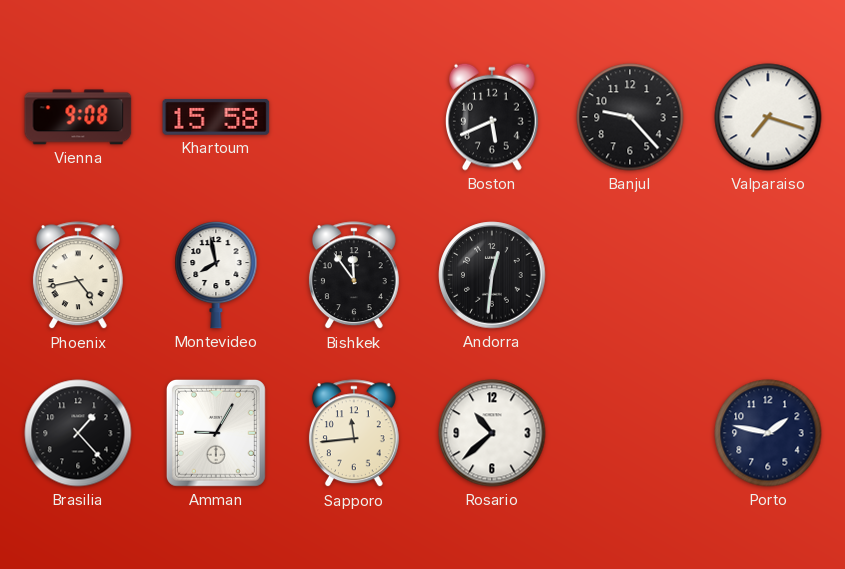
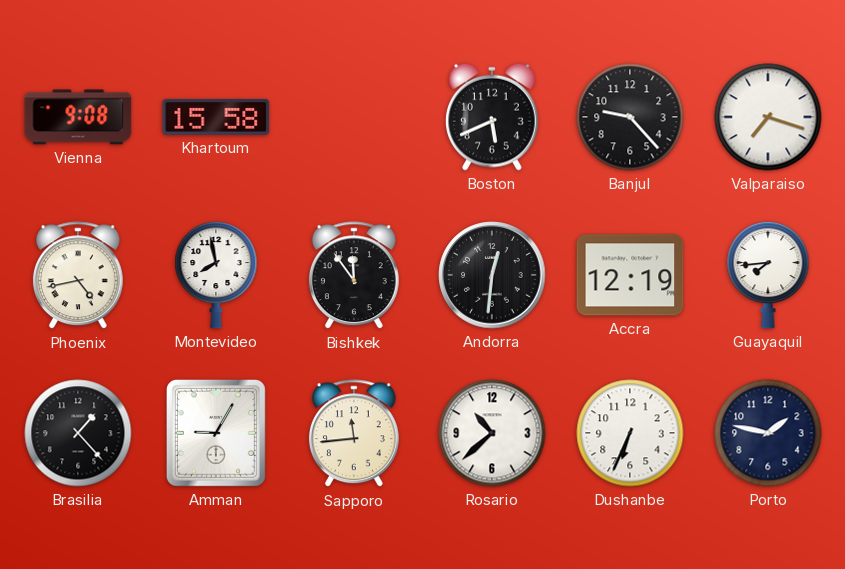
Accra: none -> 12:19
Guayaquil: none -> 7:44
Dushanbe: none -> 6:34
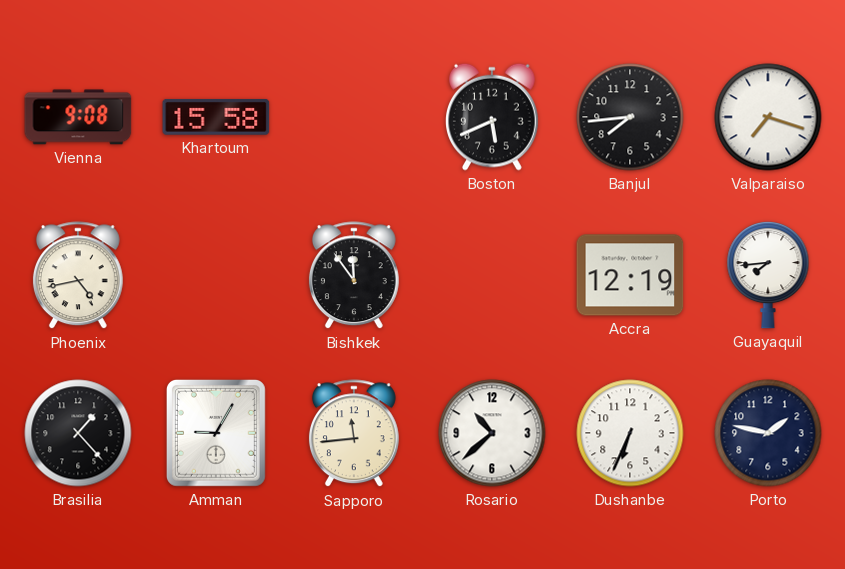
Banjul: 9:23 -> 7:44
Montevideo: 7:58 -> none
Andorra: 12:31 -> none
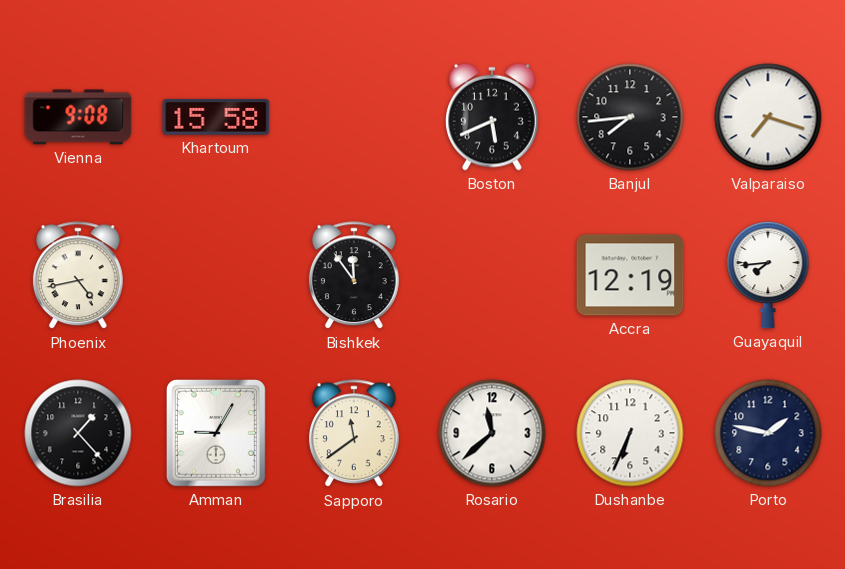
Sapporo: 11:44 -> 11:39
Rosario: 10:38 -> 11:38
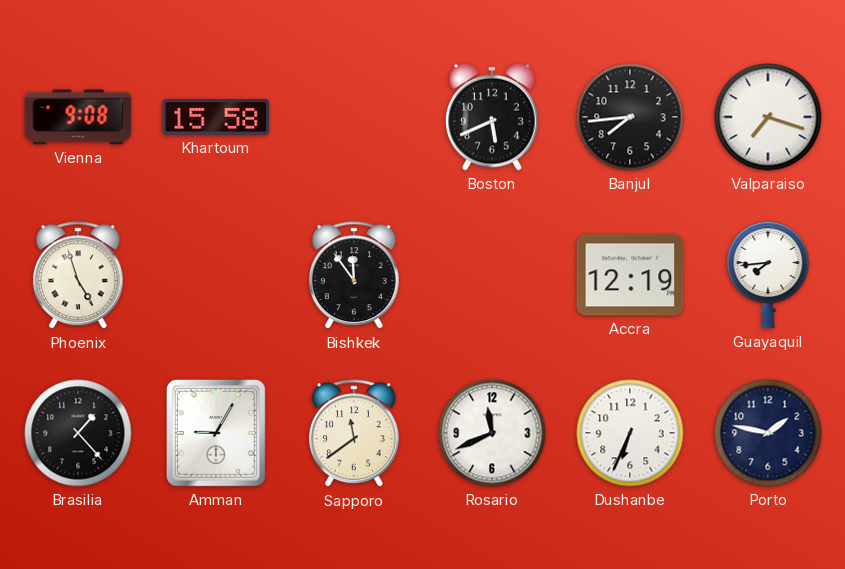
Phoenix: 4:43 -> 4:57
Rosario: 11:38 -> 11:41
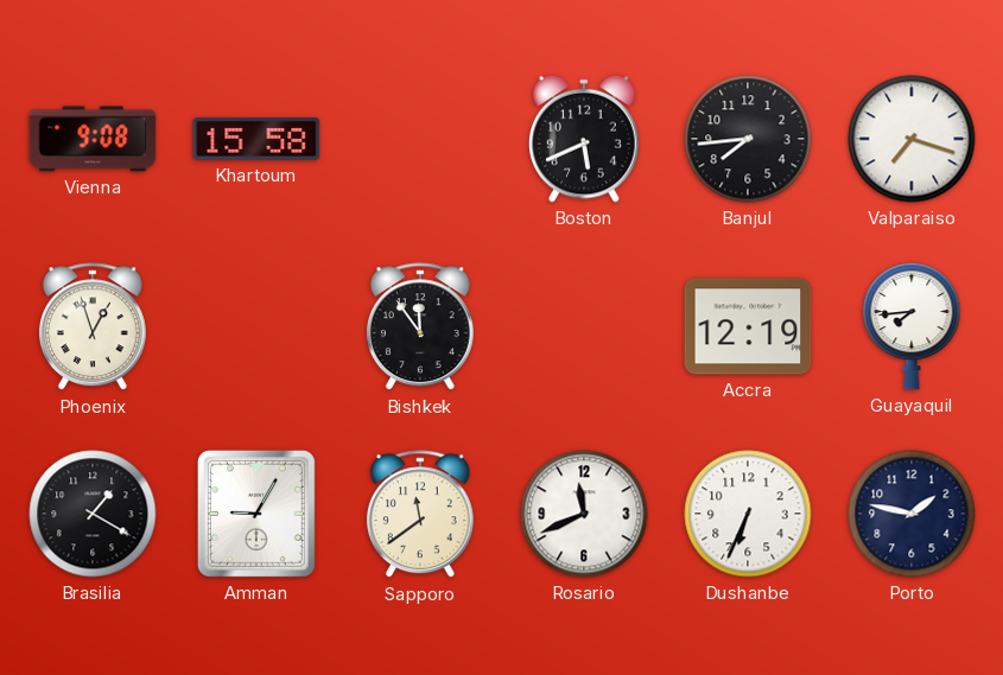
Phoenix: 4:57 -> 12:57
Brasilia: 1:23 -> 1:20
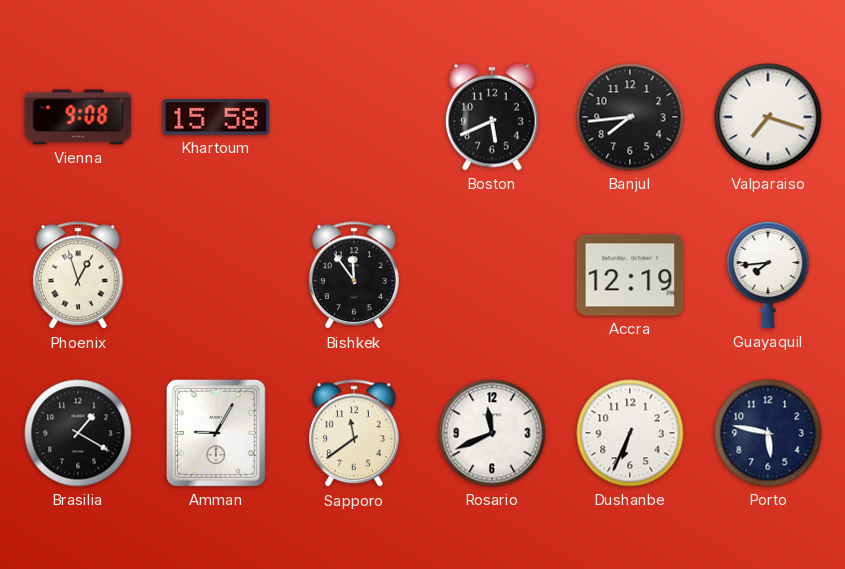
Porto: 1:47 -> 5:47
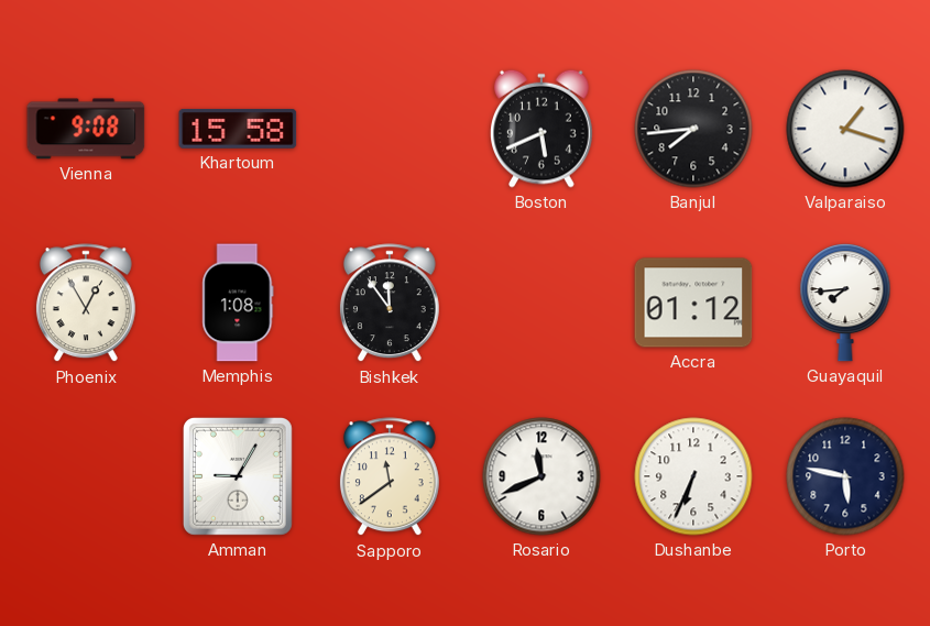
Valparaiso: 7:18 -> 1:18
Phoenix: 12:57 -> 12:55
Memphis: none -> 1:08
Accra: 12:19 -> 01:12
Brasilia: 1:20 -> none
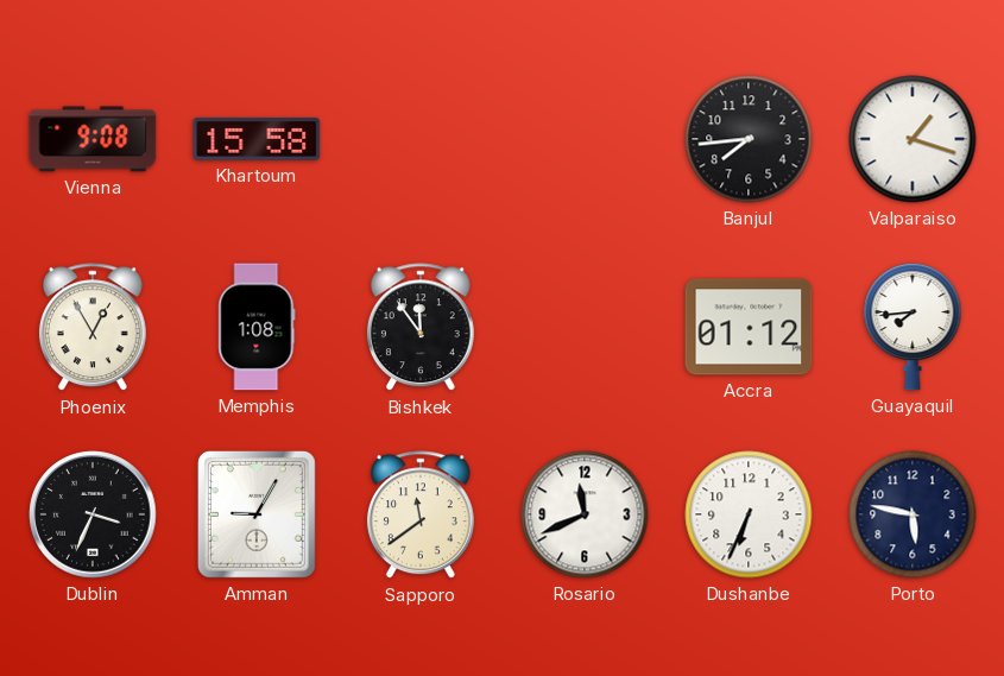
Boston: 5:41 -> none
Dublin: none -> 3:34
